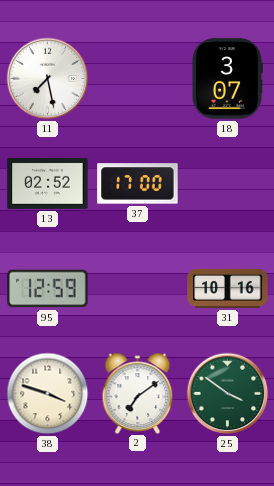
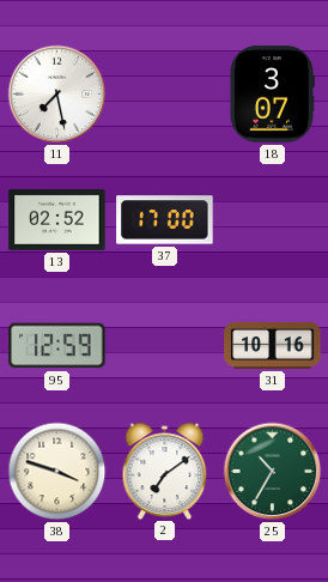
25: 3:51 -> 10:35
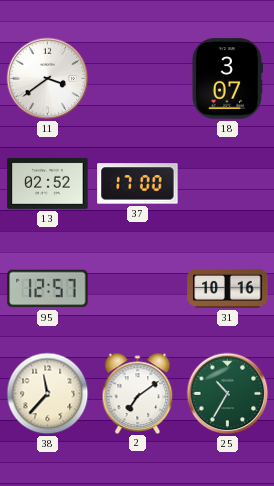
11: 7:28 -> 3:39
95: 12:59 -> 12:57
38: 3:48 -> 11:37
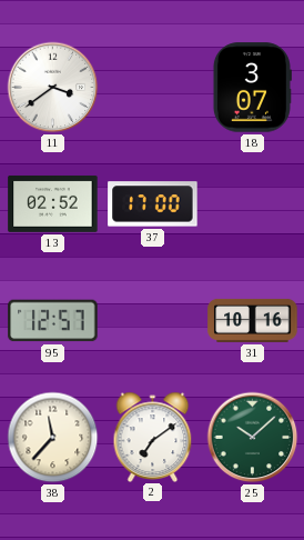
25: 10:35 -> 10:08
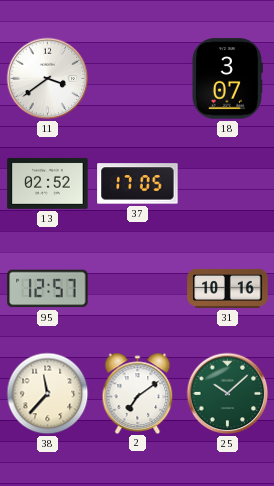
37: 17:00 -> 17:05
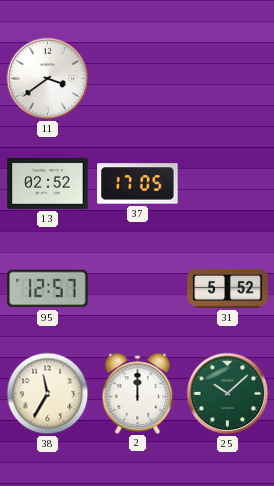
18: 3:07 -> none
31: 10:16 -> 5:52
38: 11:37 -> 11:35
2: 7:09 -> 12:00
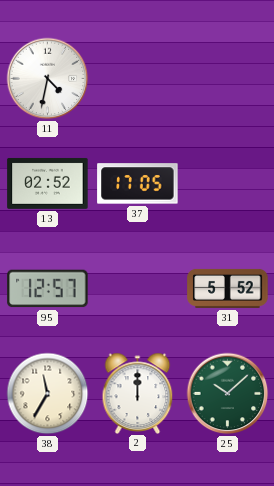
11: 3:39 -> 4:32
